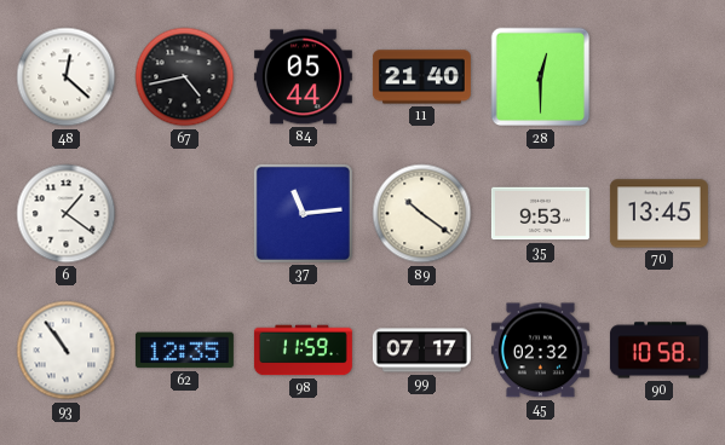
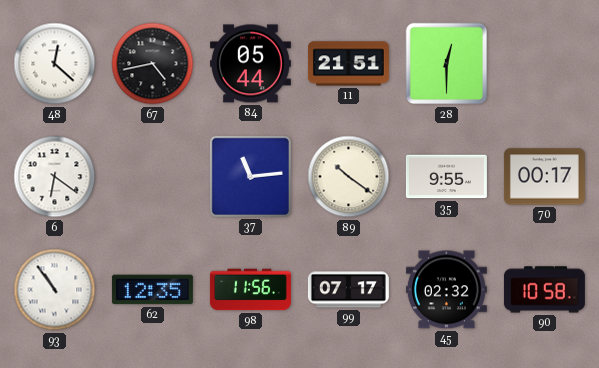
11: 21:40 -> 21:51
6: 1:21 -> 6:21
35: 9:53 -> 9:55
70: 13:45 -> 00:17
98: 11:59 -> 11:56
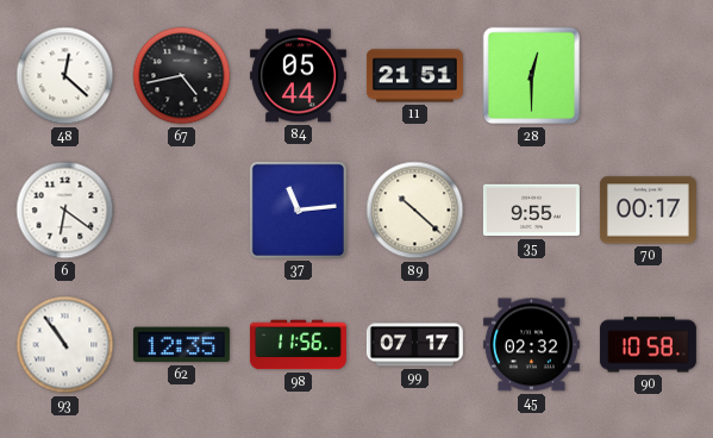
89: 10:21 -> 10:22
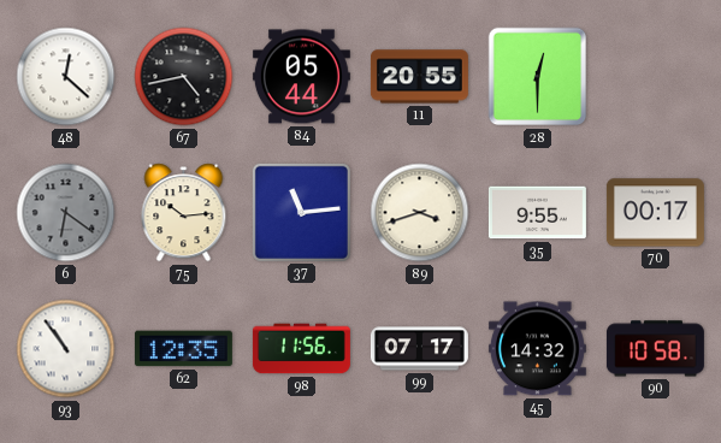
11: 21:51 -> 20:55
6 dial: white -> grey
75: none -> 10:14
89: 10:22 -> 3:42
45: 02:32 -> 14:32
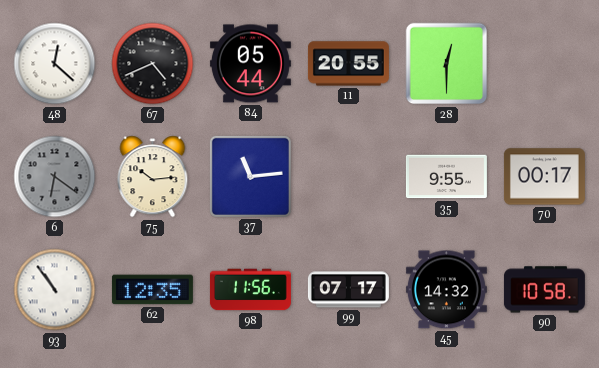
67: 4:43 -> 4:41
89: 3:42 -> none
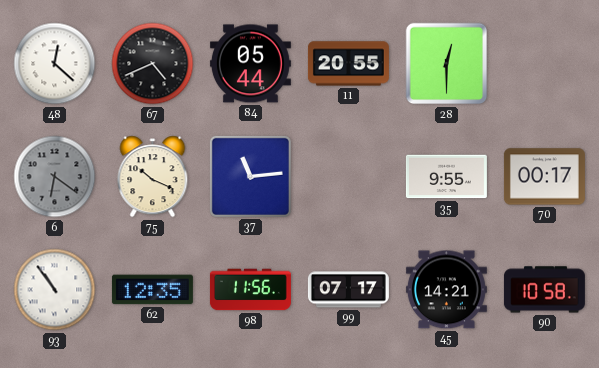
75: 10:14 -> 10:19
45: 14:32 -> 14:21
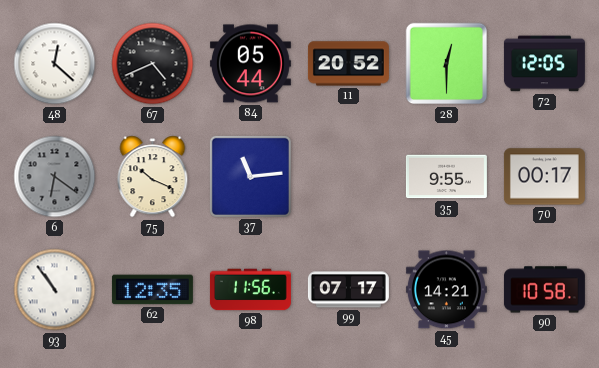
11: 20:55 -> 20:52
72: none -> 12:05
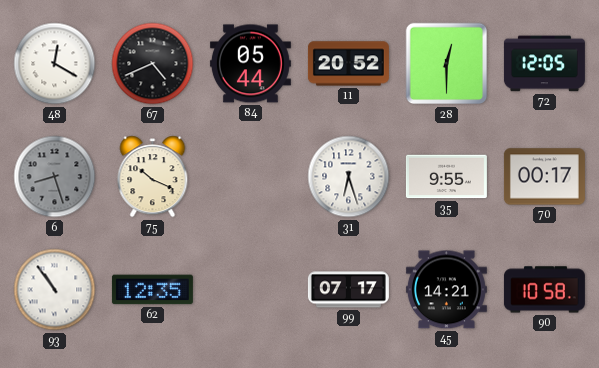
48: 12:22 -> 12:20
6: 6:21 -> 8:27
37: 11:14 -> none
31: none -> 6:27
98: 11:56 -> none
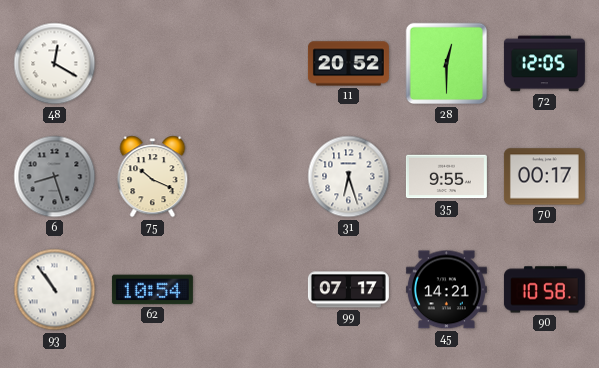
67: 4:41 -> none
84: 05:44 -> none
62: 12:35 -> 10:54
